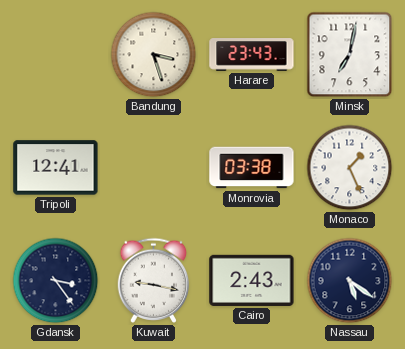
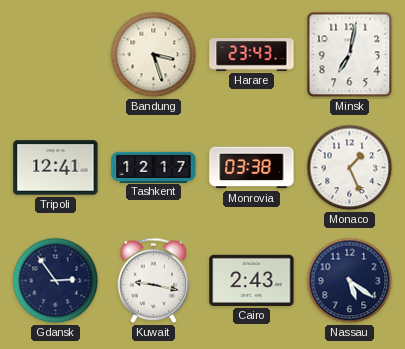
Tashkent: none -> 12:17
Gdansk: 3:24 -> 2:54
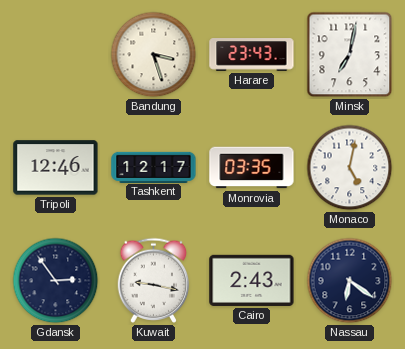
Tripoli: 12:41 -> 12:46
Monrovia: 03:38 -> 03:35
Monaco: 1:26 -> 5:02
Nassau: 5:21 -> 6:21
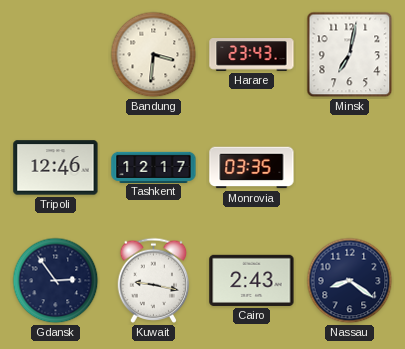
Bandung: 3:27 -> 3:31
Monaco: 5:02 -> none
Nassau: 6:21 -> 8:21
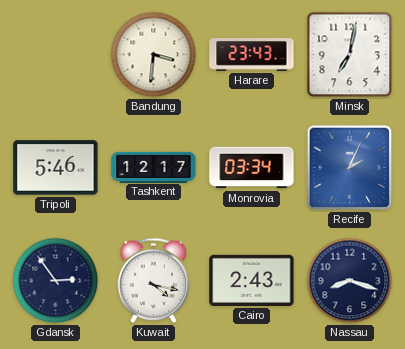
Tripoli: 12:46 -> 5:46
Monrovia: 03:35 -> 03:34
Recife: none -> 2:04
Kuwait: 9:17 -> 4:17
Nassau: 8:21 -> 8:18
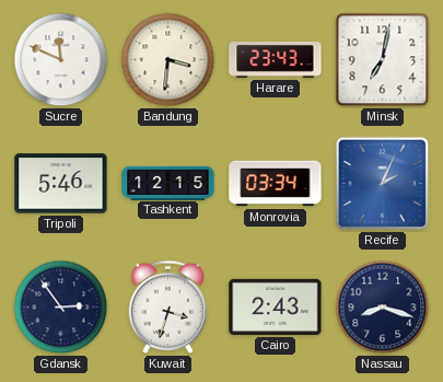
Sucre: none -> 11:49
Tashkent: 12:17 -> 12:15
Kuwait: 4:17 -> 3:33
